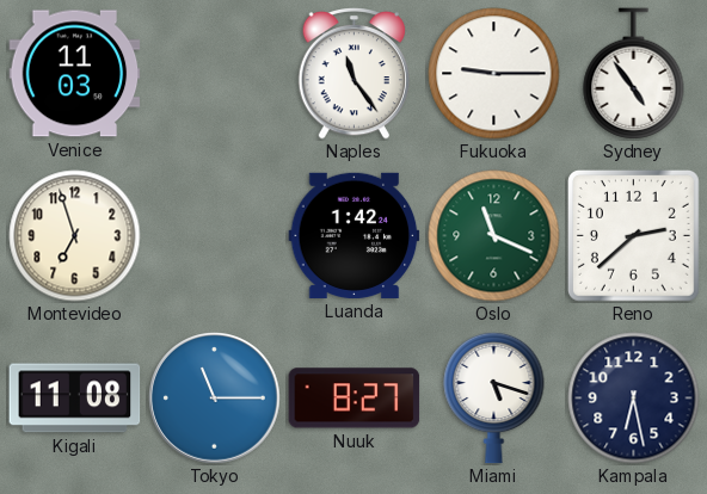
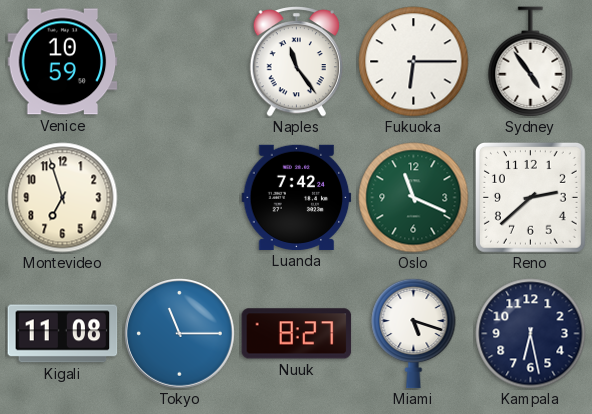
Venice: 11:03 -> 10:59
Fukuoka: 9:15 -> 6:15
Luanda: 1:42 -> 7:42
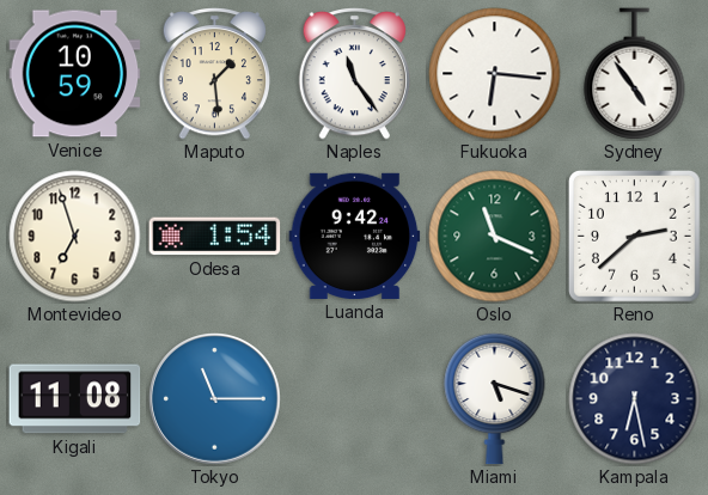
Maputo: none -> 1:29
Fukuoka: 6:15 -> 6:16
Odesa: none -> 1:54
Luanda: 7:42 -> 9:42
Nuuk: 8:27 -> none
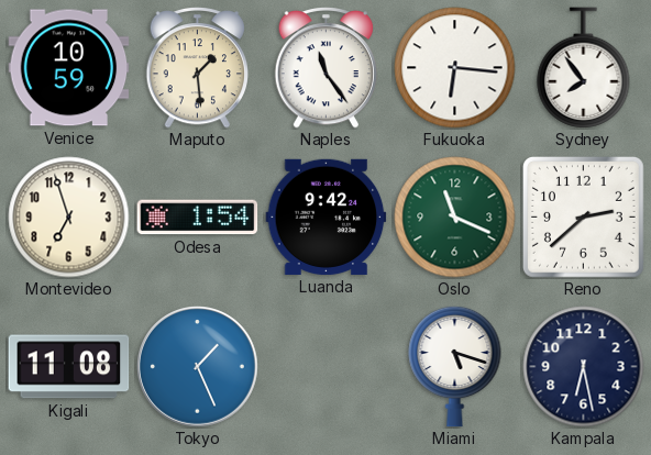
Sydney: 4:54 -> 7:54
Tokyo: 11:15 -> 1:26
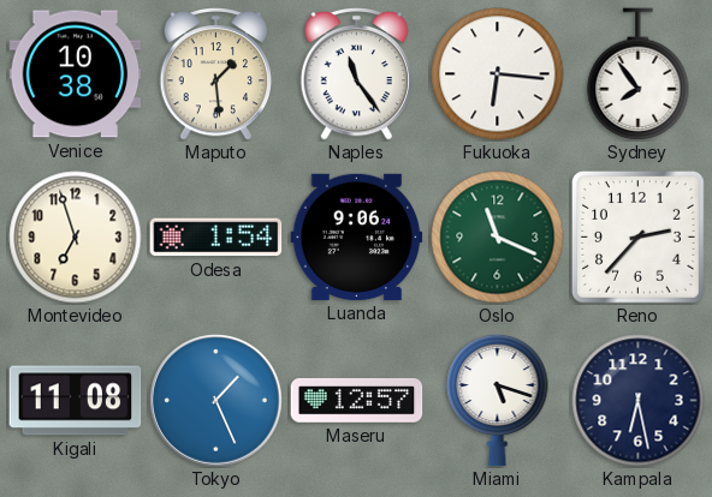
Venice: 10:59 -> 10:38
Luanda: 9:42 -> 9:06
Reno: 2:38 -> 2:37
Maseru: none -> 12:57
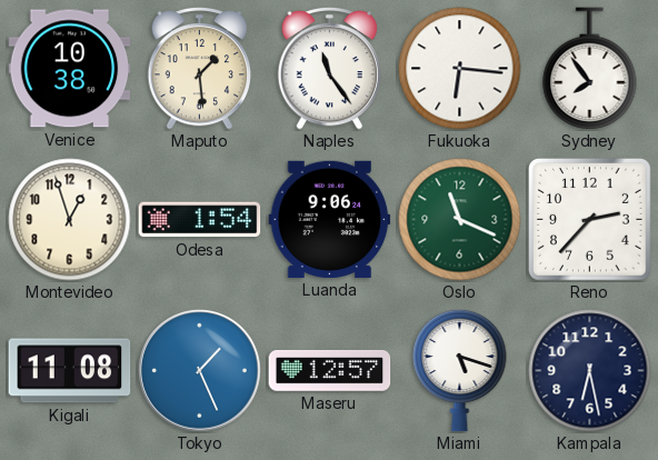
Montevideo: 6:57 -> 12:57
